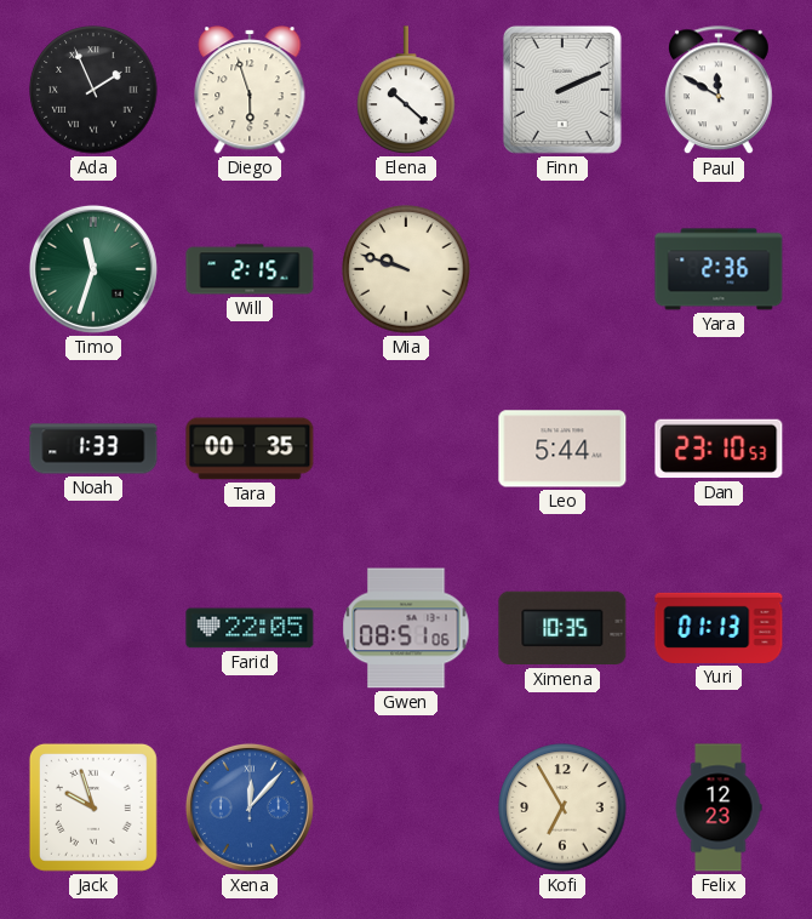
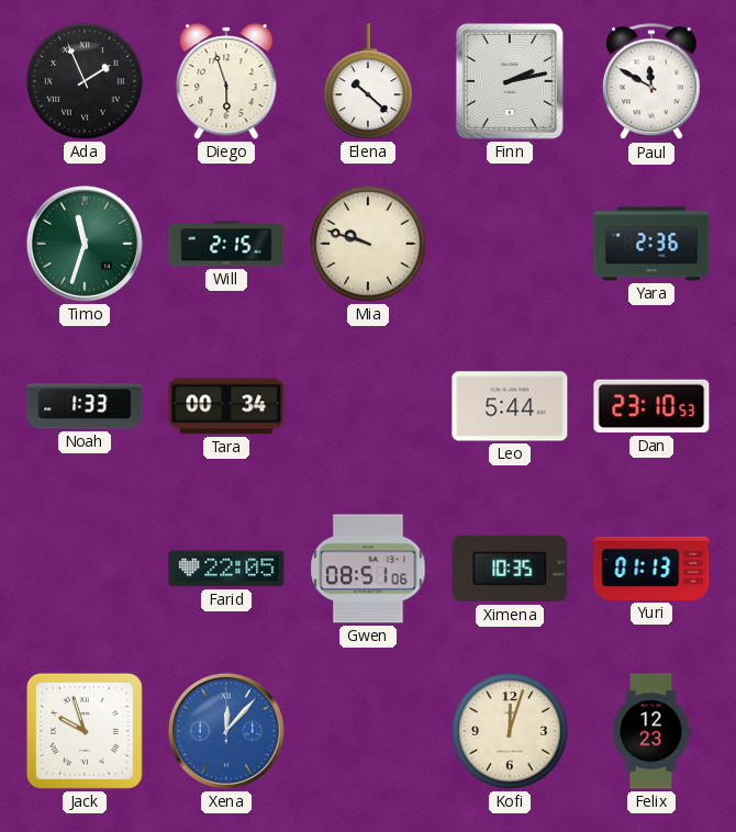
Finn: 2:11 -> 2:13
Tara: 00:35 -> 00:34
Kofi: 6:55 -> 12:03
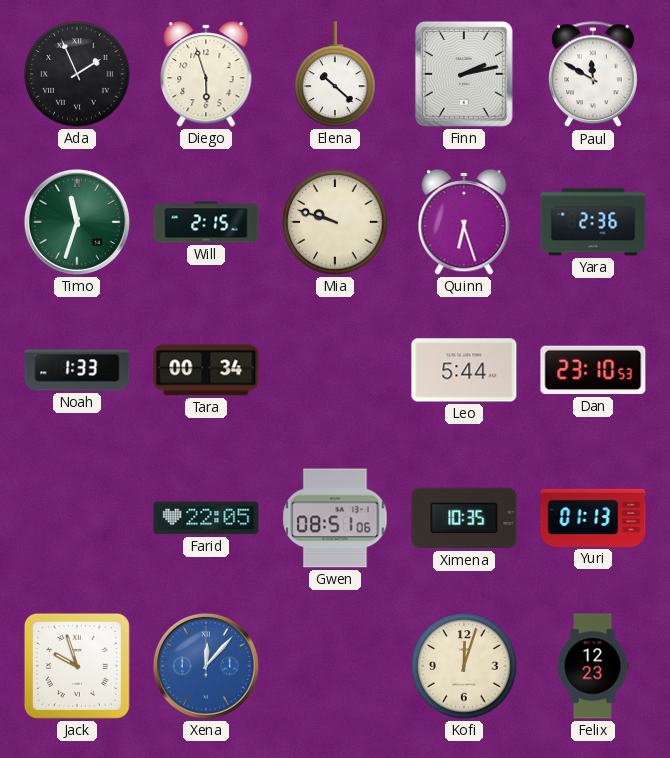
Quinn: none -> 6:27
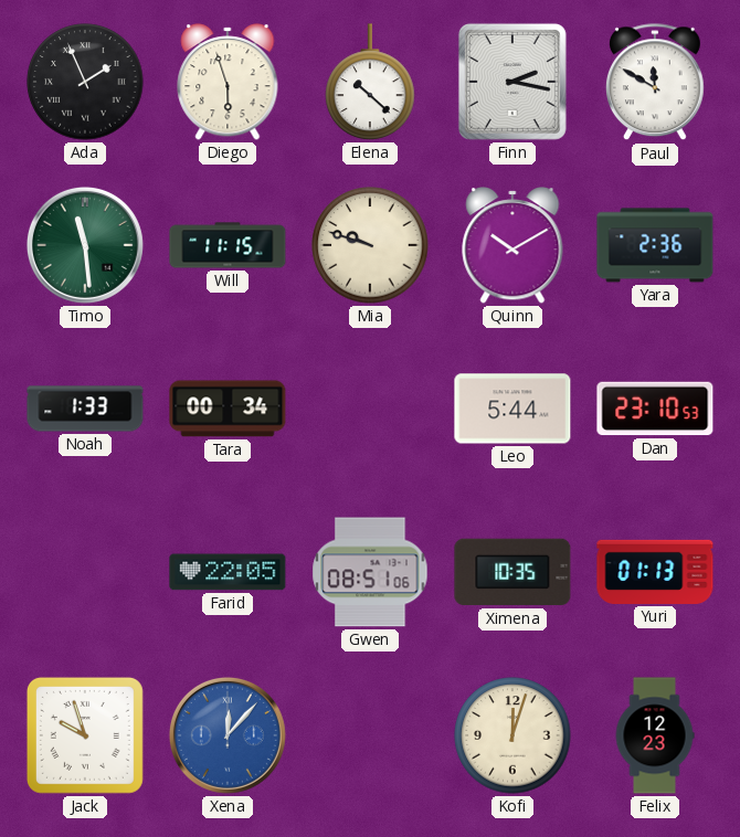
Finn: 2:13 -> 2:17
Timo: 11:33 -> 11:29
Will: 2:15 -> 11:15
Quinn: 6:27 -> 10:10
